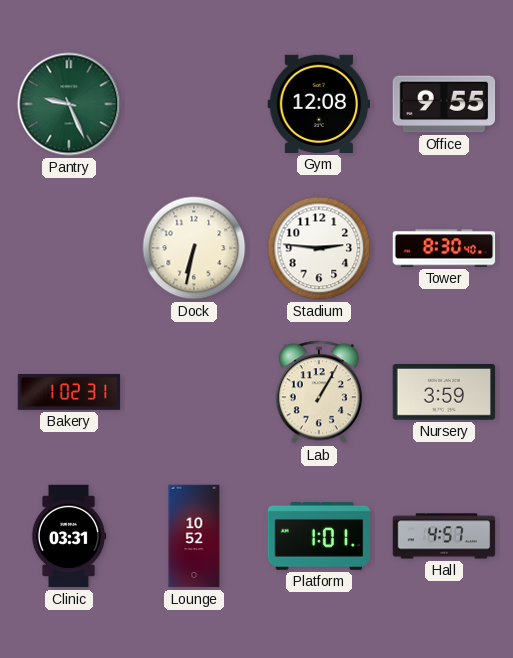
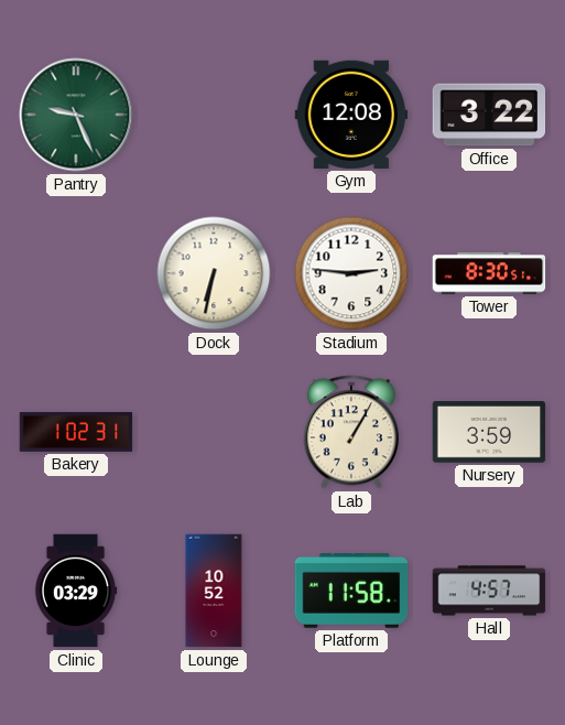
Office: 9:55 -> 3:22
Tower: 8:30:40 -> 8:30:51
Clinic: 03:31 -> 03:29
Platform: 1:01 -> 11:58
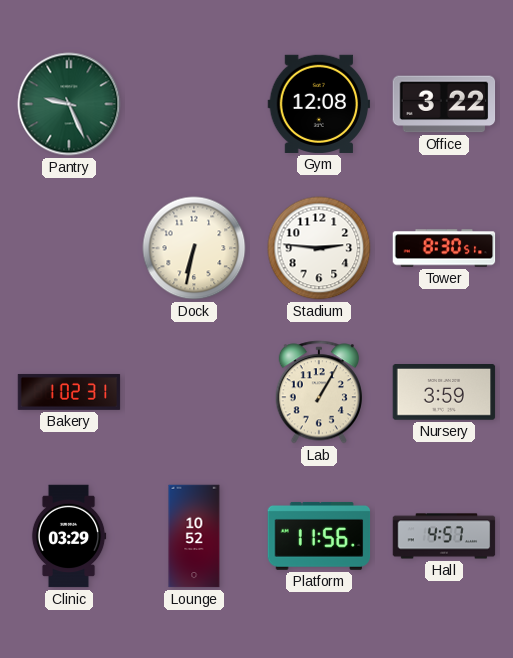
Platform: 11:58 -> 11:56
